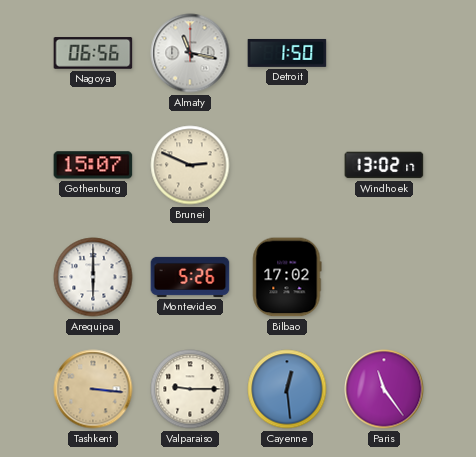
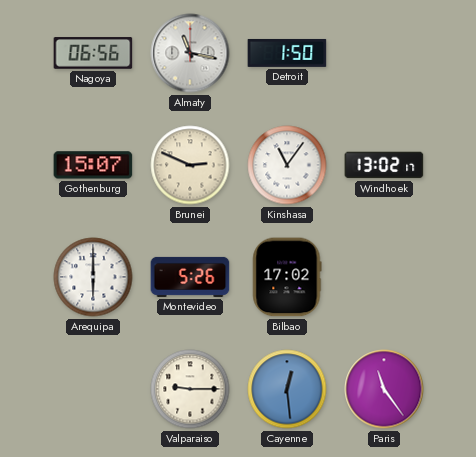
Kinshasa: none -> 11:06
Tashkent: 3:16 -> none
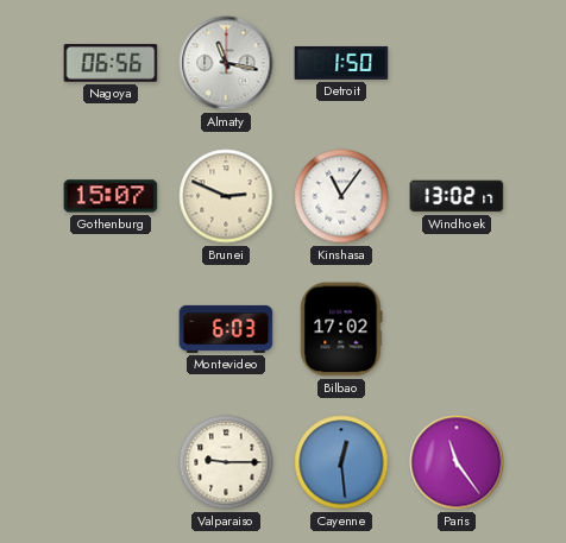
Arequipa: 6:00 -> none
Montevideo: 5:26 -> 6:03
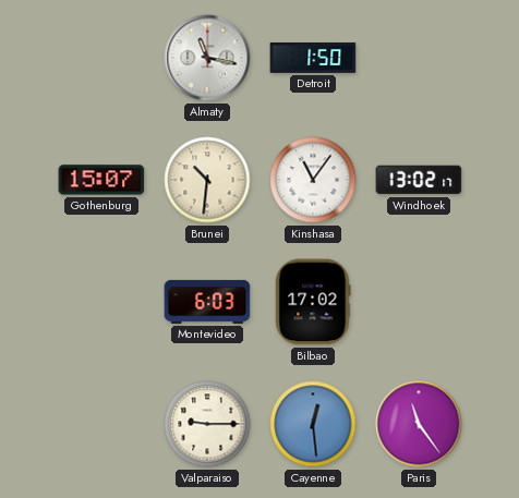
Nagoya: 06:56 -> none
Brunei: 2:49 -> 10:31
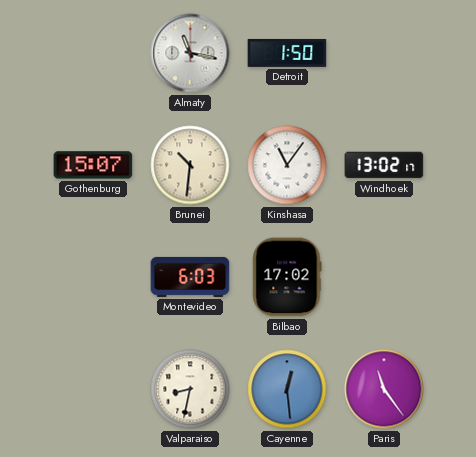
Valparaiso: 9:15 -> 8:32
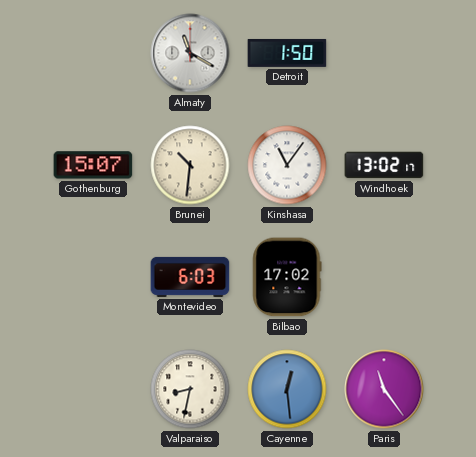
Almaty: 11:17 -> 11:20
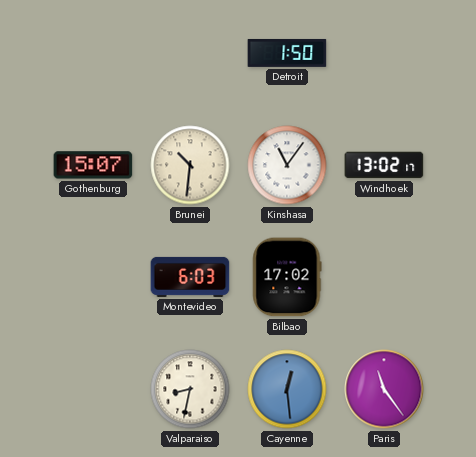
Almaty: 11:20 -> none
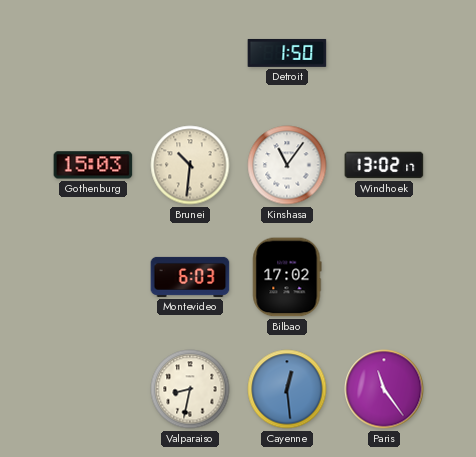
Gothenburg: 15:07 -> 15:03
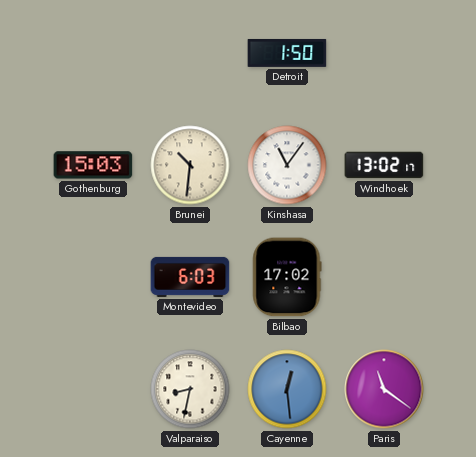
Paris: 11:24 -> 11:21
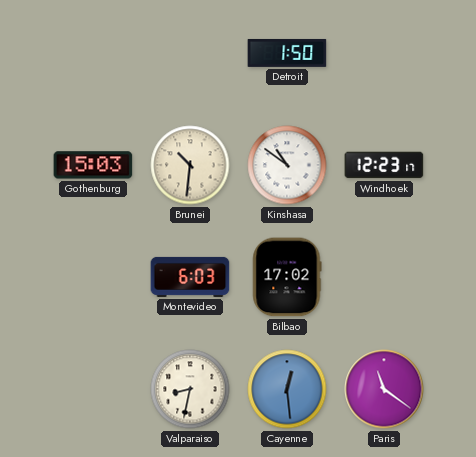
Kinshasa: 11:06 -> 10:51
Windhoek: 13:02 -> 12:23
